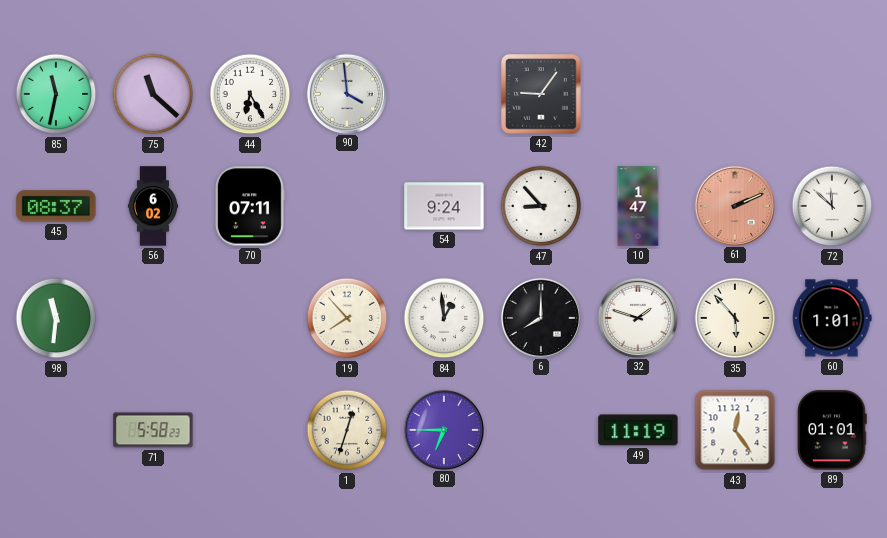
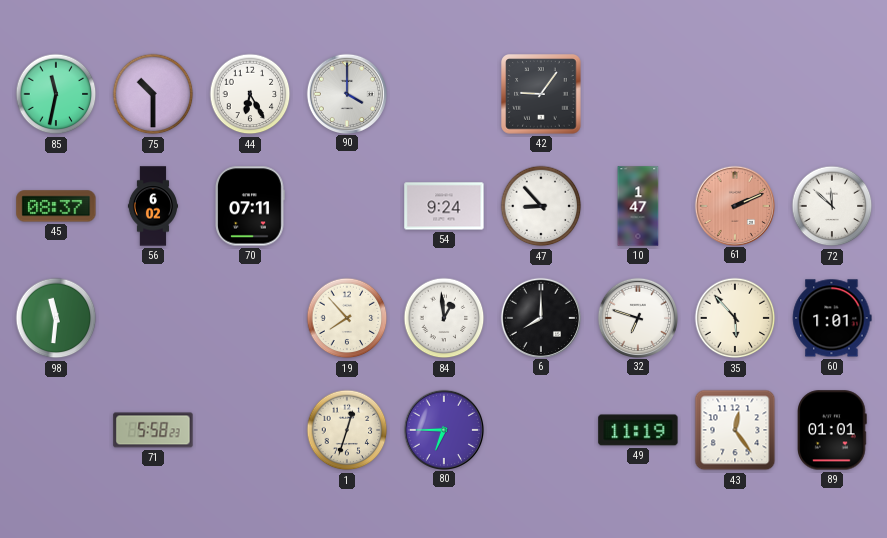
75: 11:22 -> 10:30
90: 3:59 -> 4:00
32: 1:48 -> 6:48
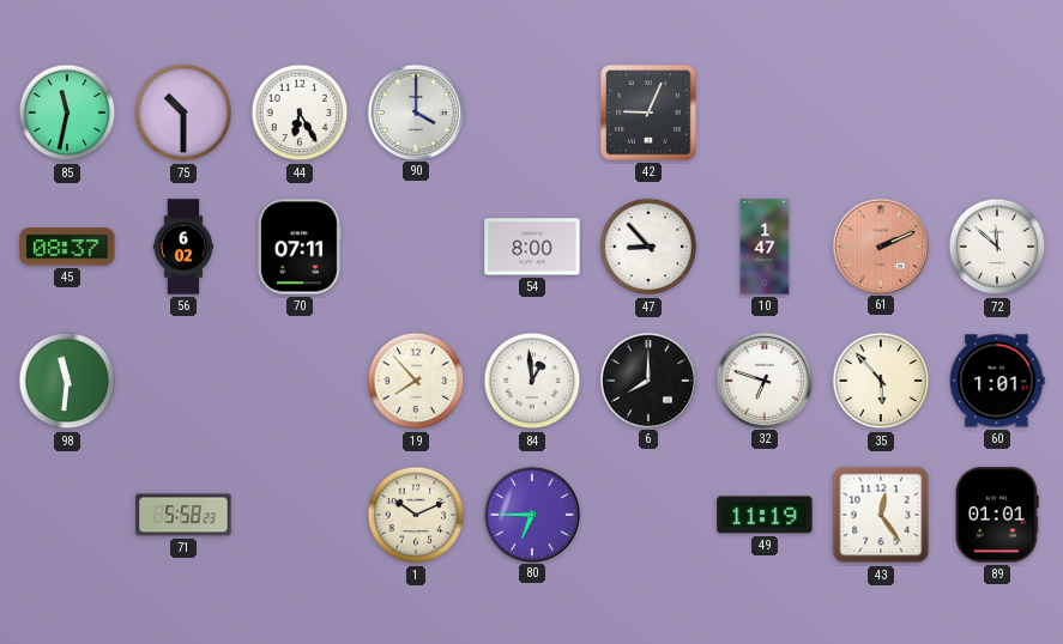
42: 9:06 -> 9:04
54: 9:24 -> 8:00
1: 12:33 -> 10:11
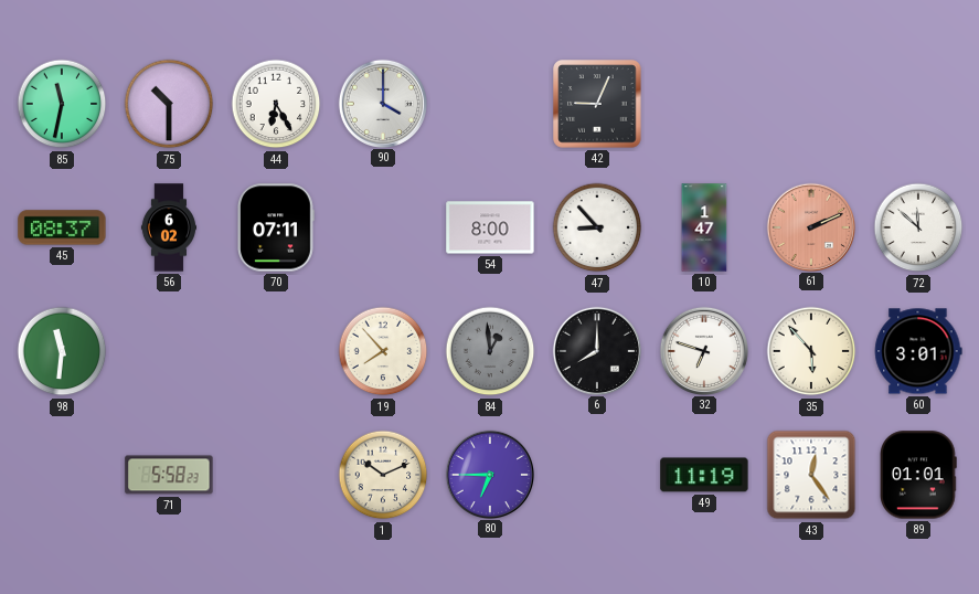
84 dial: white -> grey
60: 1:01 -> 3:01
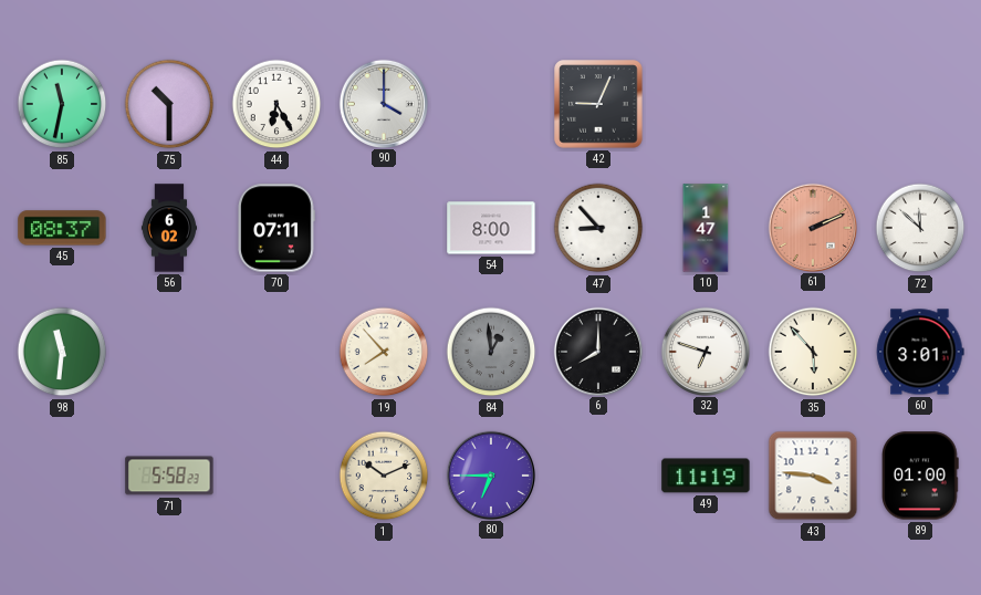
43: 12:24 -> 3:46
89: 01:01 -> 01:00
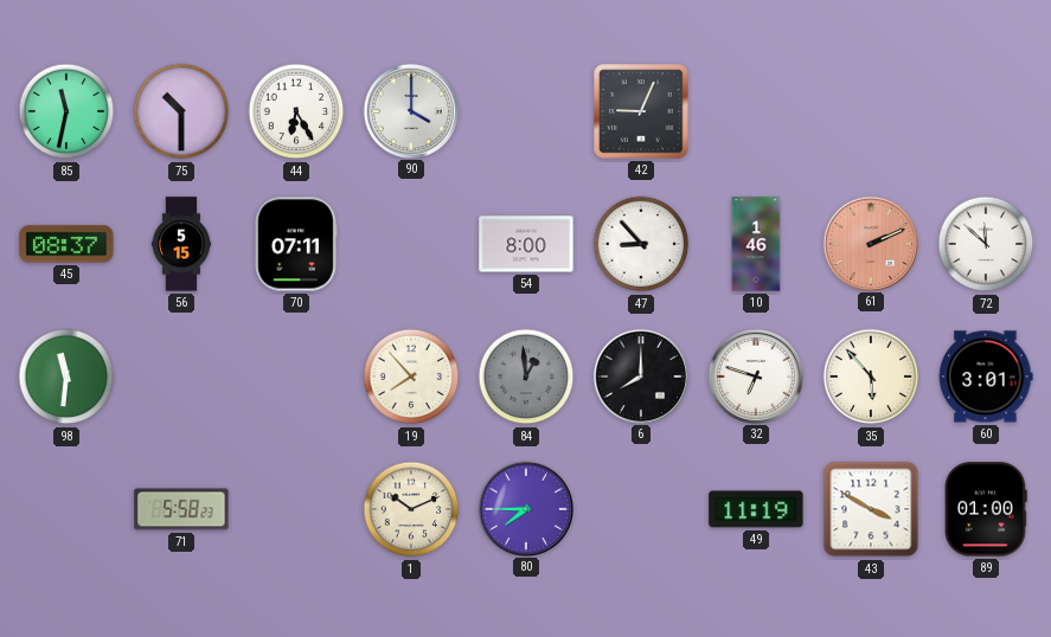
56: 6:02 -> 5:15
10: 1:47 -> 1:46
80: 6:45 -> 7:45
43: 3:46 -> 3:50
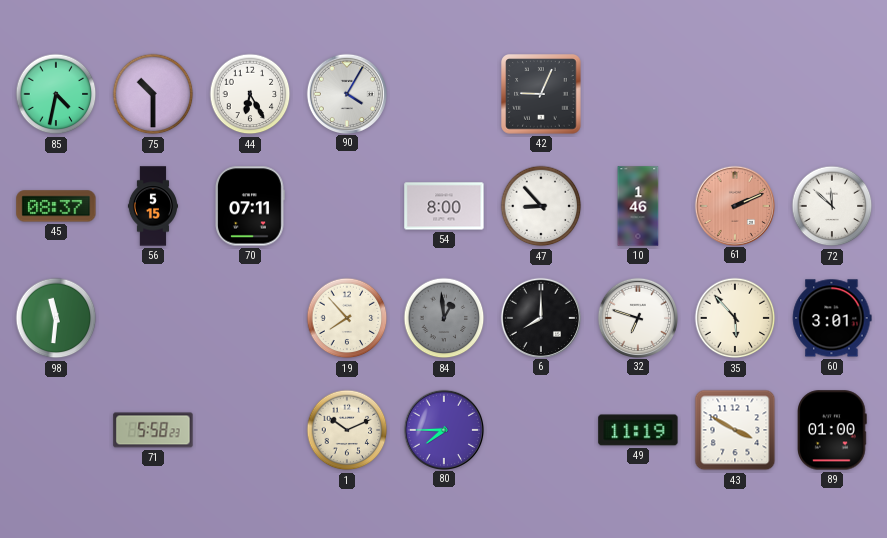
85: 11:32 -> 4:32
90: 4:00 -> 4:05
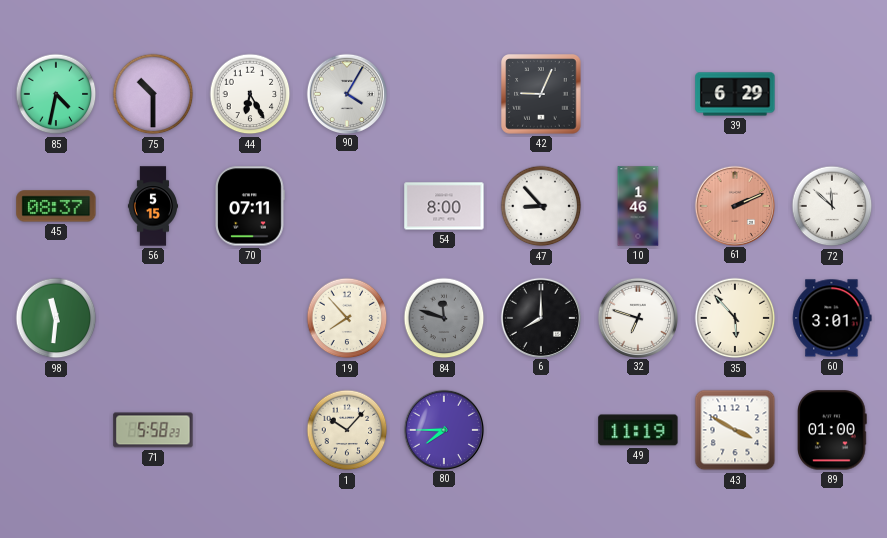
39: none -> 6:29
84: 12:59 -> 11:48
1: 10:11 -> 10:07
